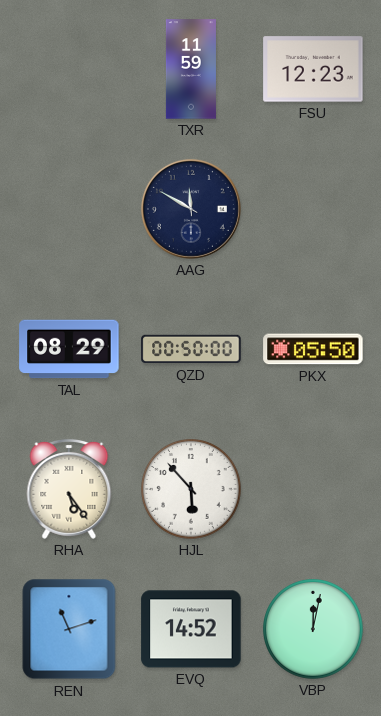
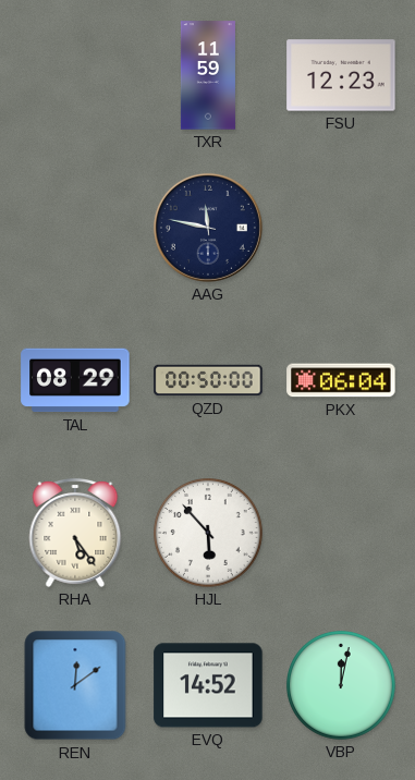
AAG: 11:50 -> 11:47
PKX: 05:50 -> 06:04
REN: 11:12 -> 12:09
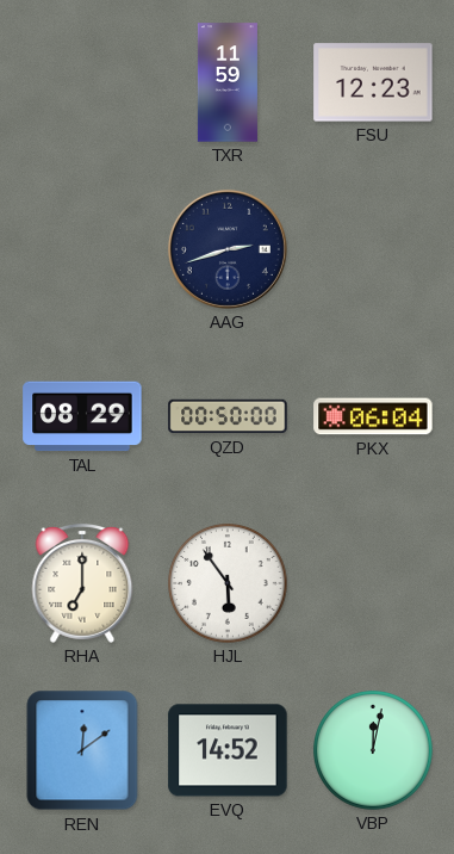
AAG: 11:47 -> 2:42
RHA: 5:24 -> 7:00
HJL: 5:53 -> 5:54
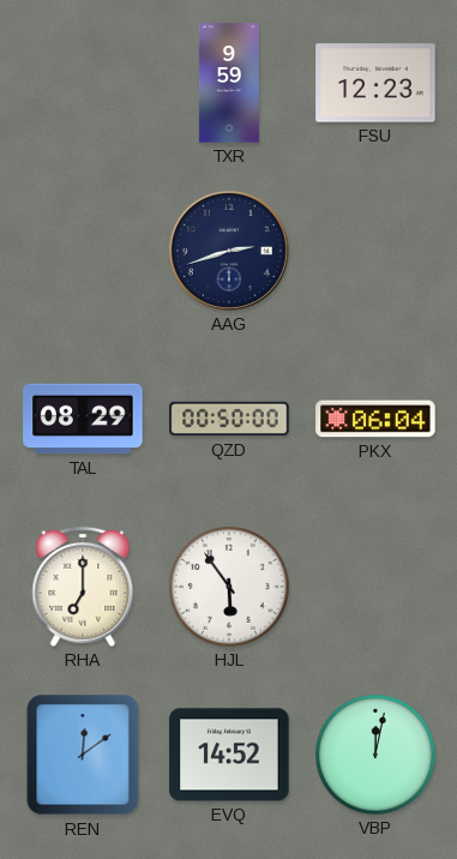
TXR: 11:59 -> 9:59
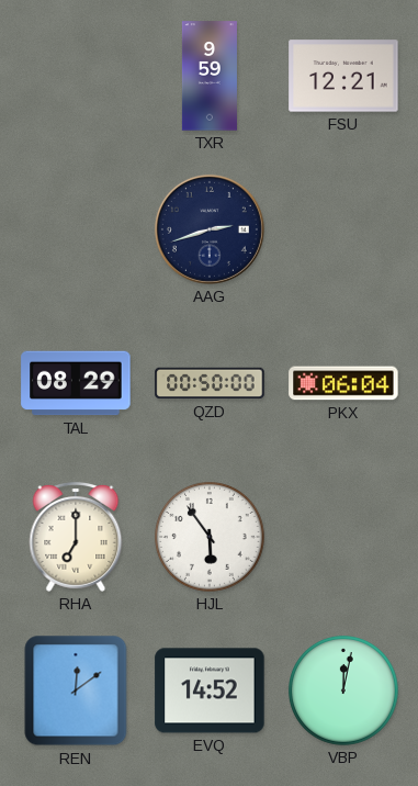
FSU: 12:23 -> 12:21
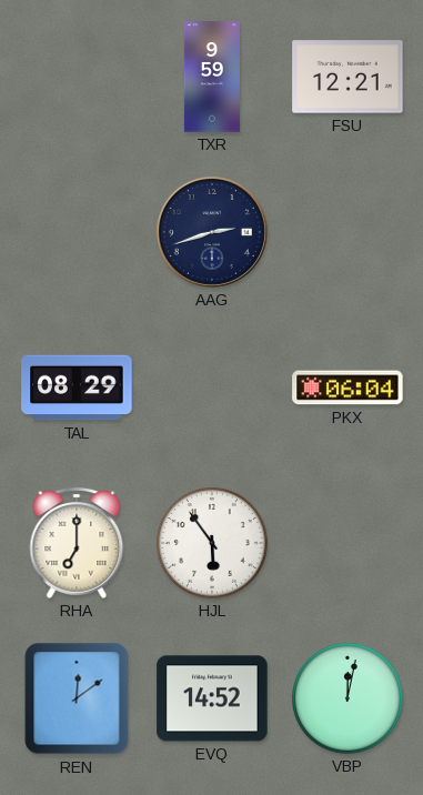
QZD: 00:50 -> none
